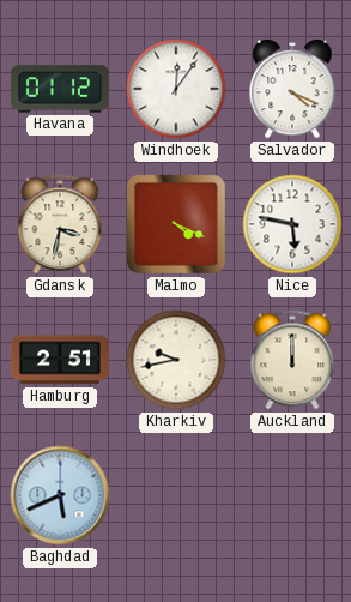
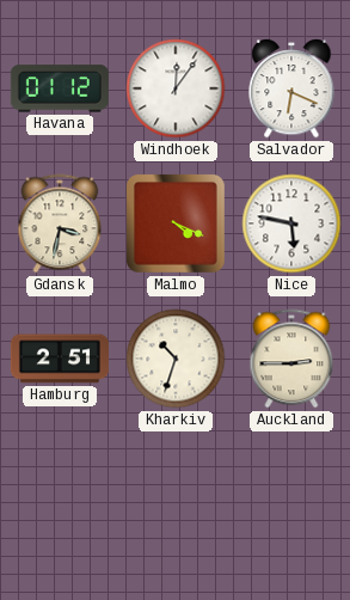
Salvador: 4:19 -> 6:19
Kharkiv: 9:43 -> 10:33
Auckland: 12:00 -> 2:45
Baghdad: 5:41 -> none
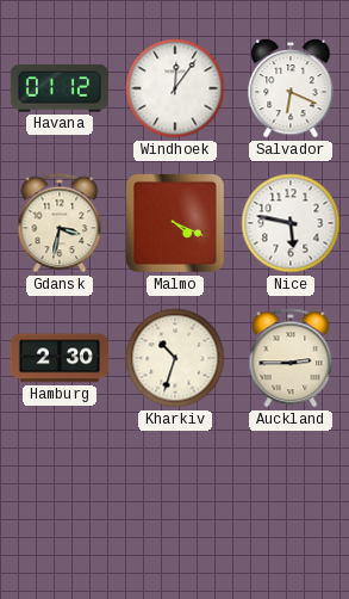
Hamburg: 2:51 -> 2:30
